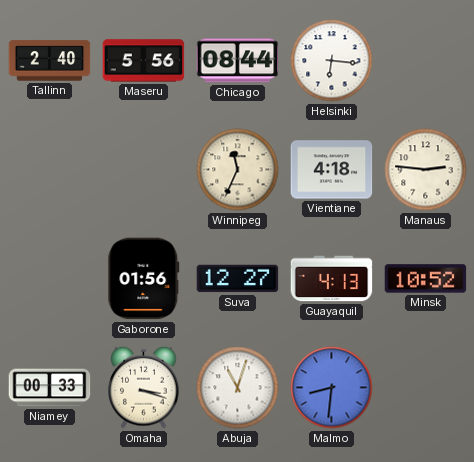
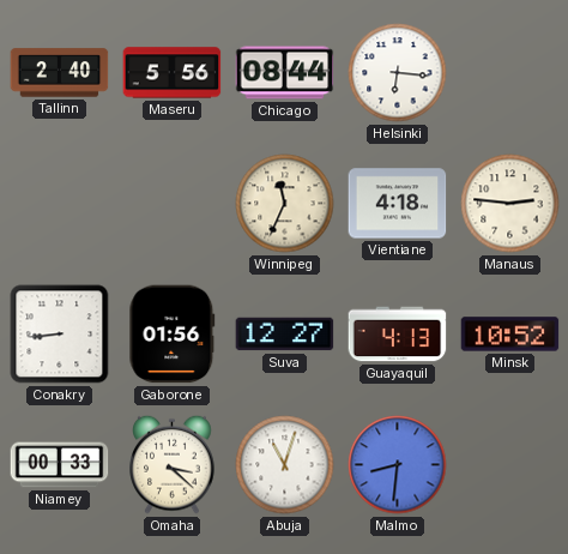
Conakry: none -> 8:44
Omaha: 3:18 -> 3:22
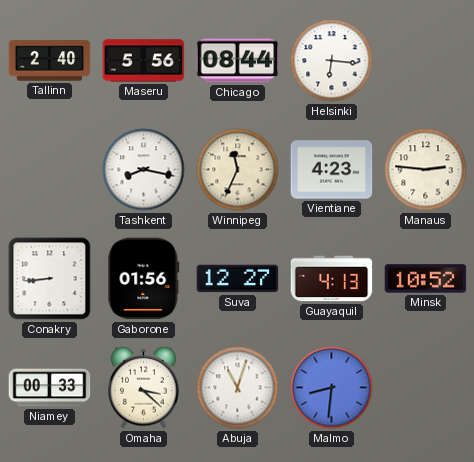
Tashkent: none -> 8:17
Vientiane: 4:18 -> 4:23
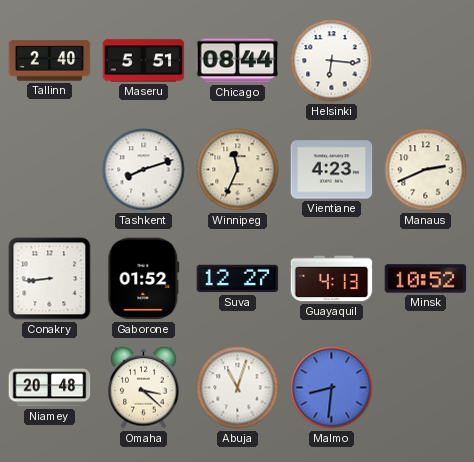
Maseru: 5:56 -> 5:51
Tashkent: 8:17 -> 8:12
Manaus: 2:46 -> 2:41
Gaborone: 01:56 -> 01:52
Niamey: 00:33 -> 20:48
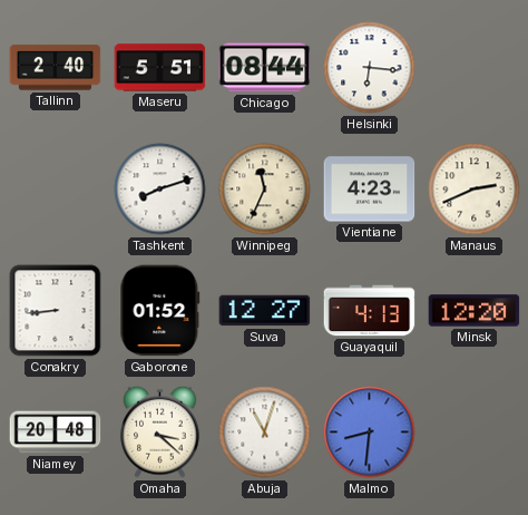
Minsk: 10:52 -> 12:20
